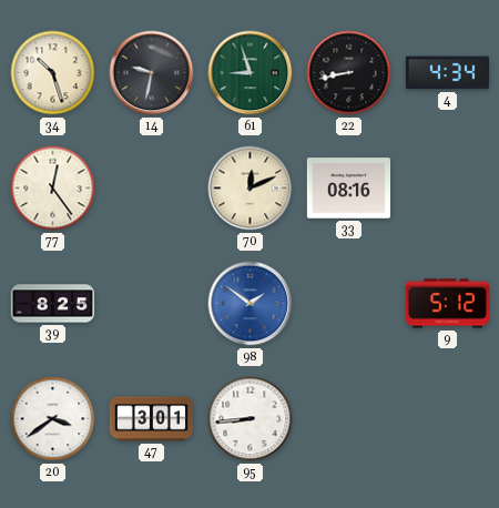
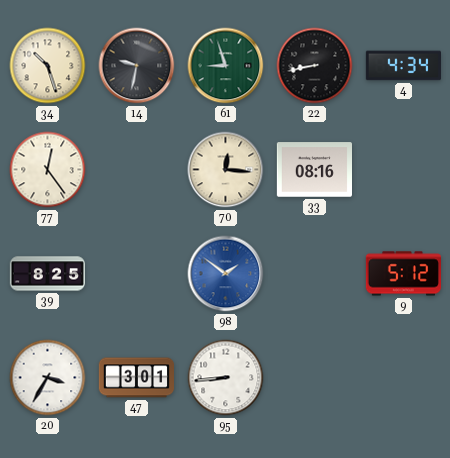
70: 12:11 -> 12:16
20: 3:39 -> 3:35
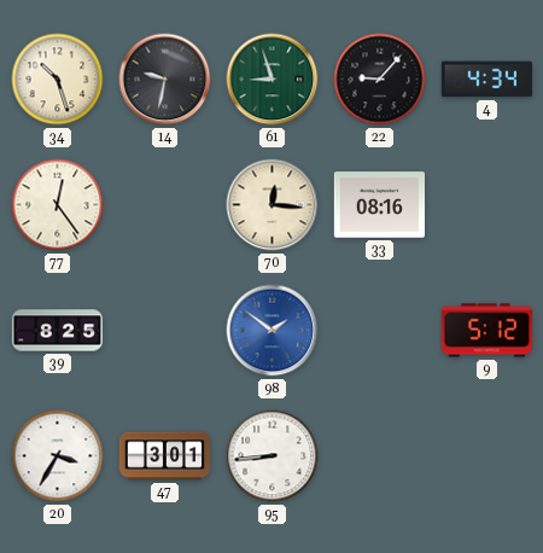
22: 8:43 -> 9:07
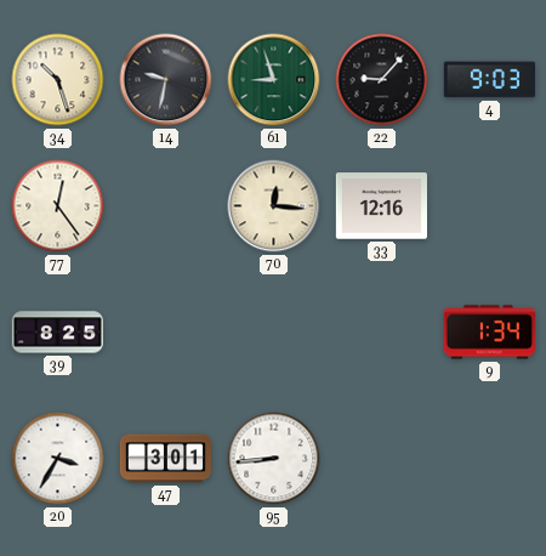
4: 4:34 -> 9:03
33: 08:16 -> 12:16
98: 1:51 -> none
9: 5:12 -> 1:34
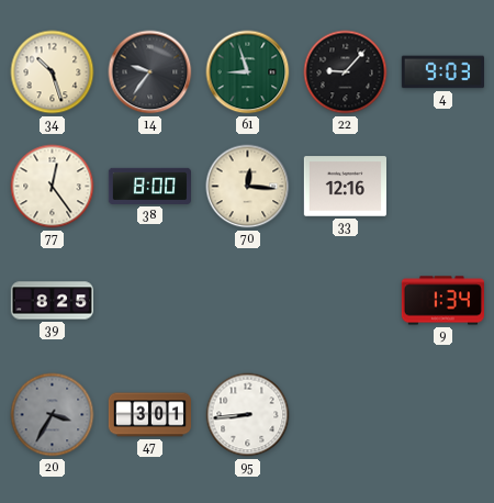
14: 9:32 -> 9:36
38: none -> 8:00
20 dial: white -> grey
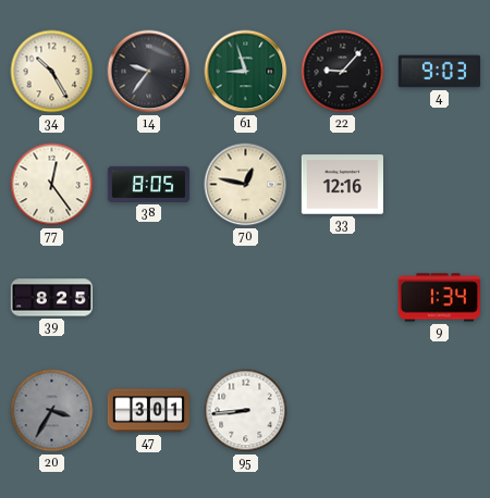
34: 10:27 -> 10:25
38: 8:00 -> 8:05
70: 12:16 -> 12:47
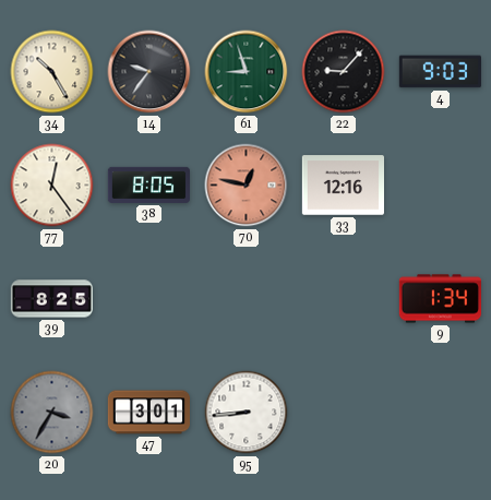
70 dial: cream -> salmon
